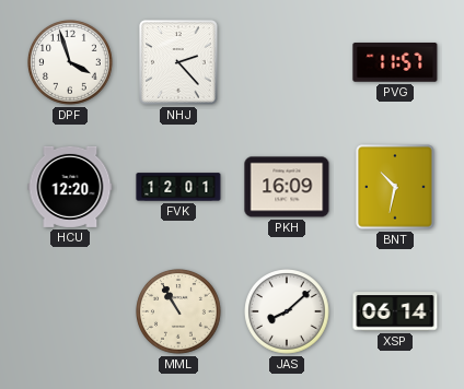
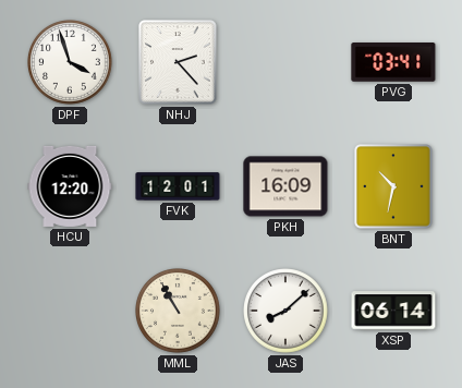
PVG: 11:57 -> 03:41
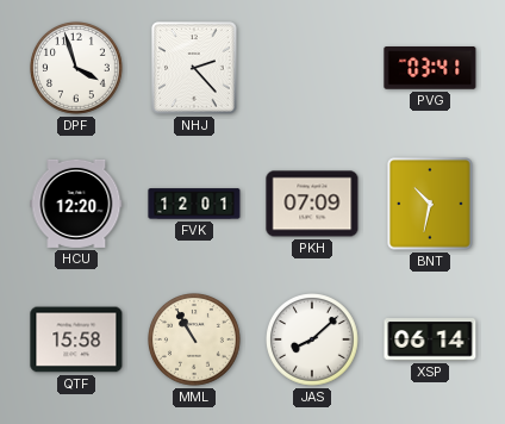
PKH: 16:09 -> 07:09
QTF: none -> 15:58
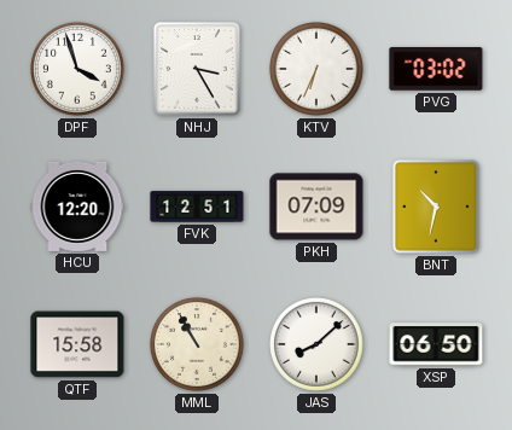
NHJ: 2:23 -> 3:25
KTV: none -> 6:34
PVG: 03:41 -> 03:02
FVK: 12:01 -> 12:51
XSP: 06:14 -> 06:50
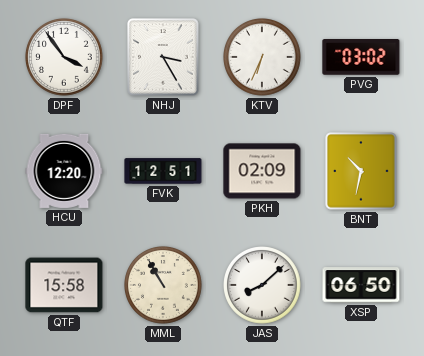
DPF: 3:57 -> 3:54
PKH: 07:09 -> 02:09
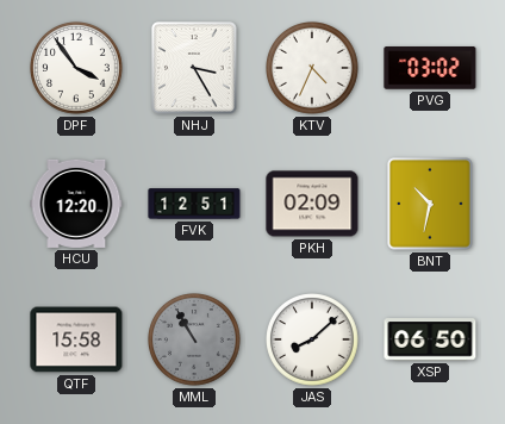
KTV: 6:34 -> 4:34
MML dial: cream -> grey
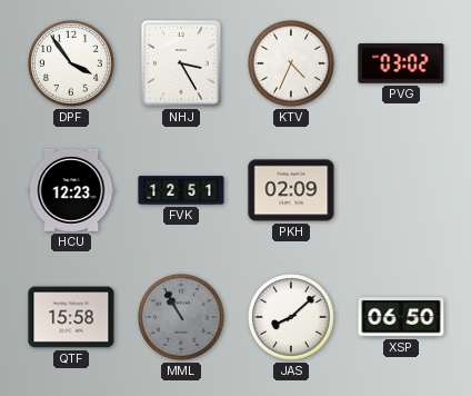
HCU: 12:20 -> 12:23
BNT: 10:32 -> none
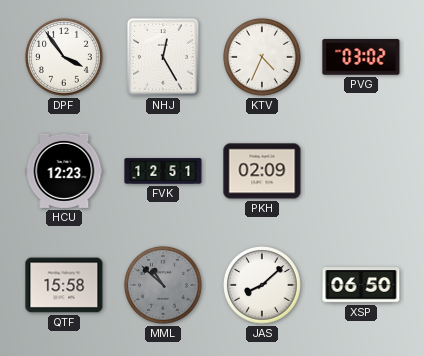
NHJ: 3:25 -> 12:25
MML: 10:55 -> 10:52
